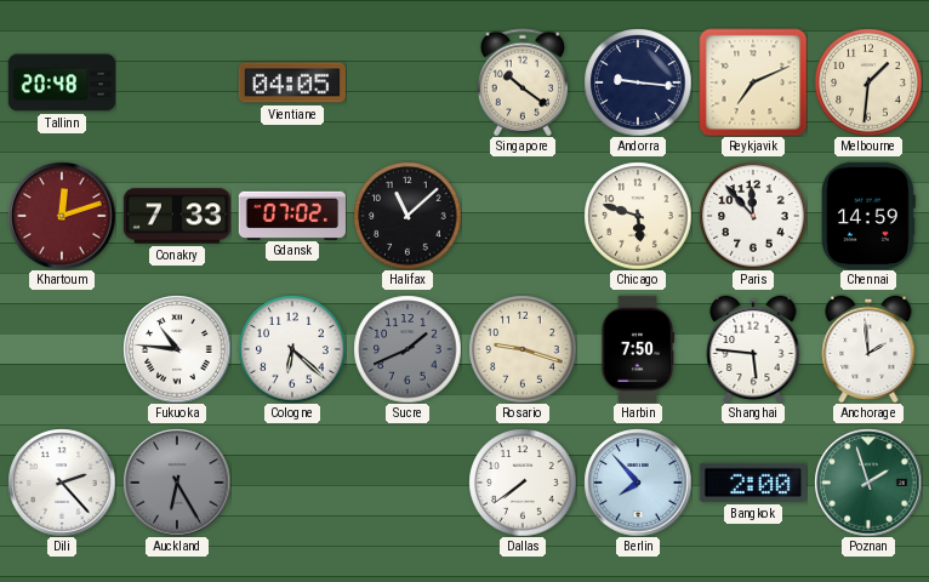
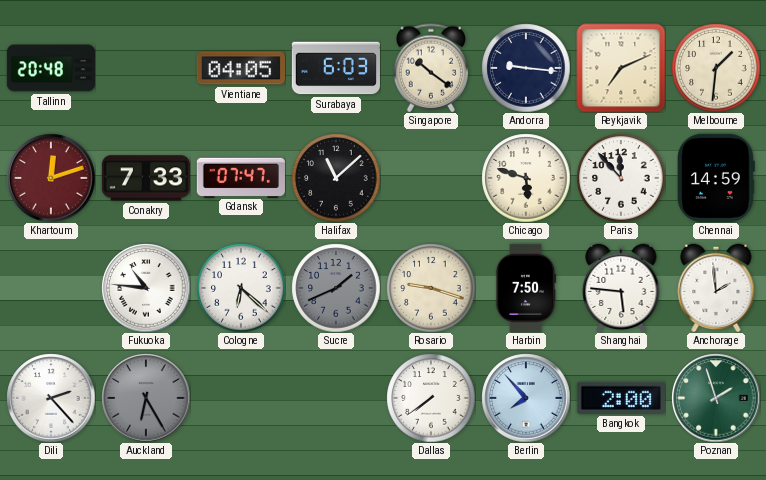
Surabaya: none -> 6:03
Gdansk: 07:02 -> 07:47
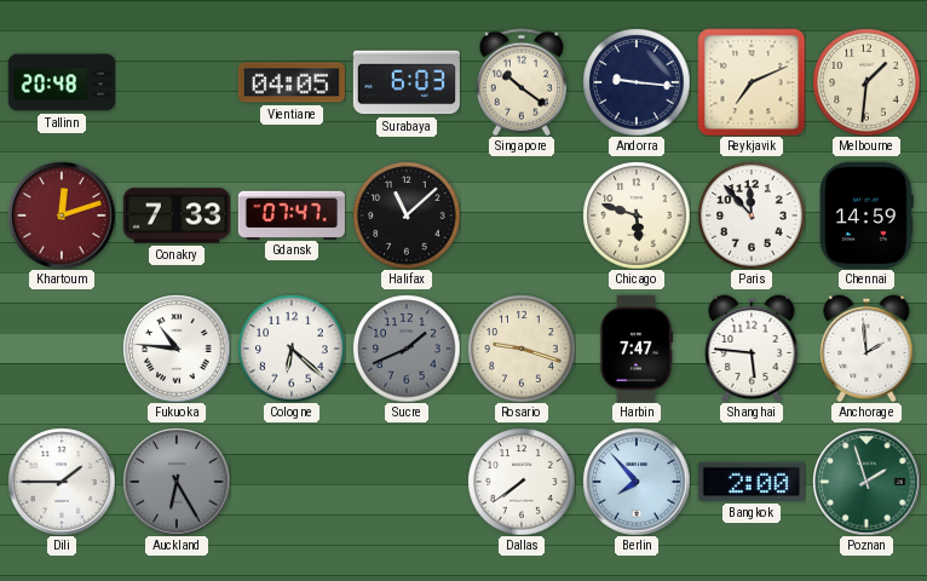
Harbin: 7:50 -> 7:47
Dili: 2:23 -> 1:45
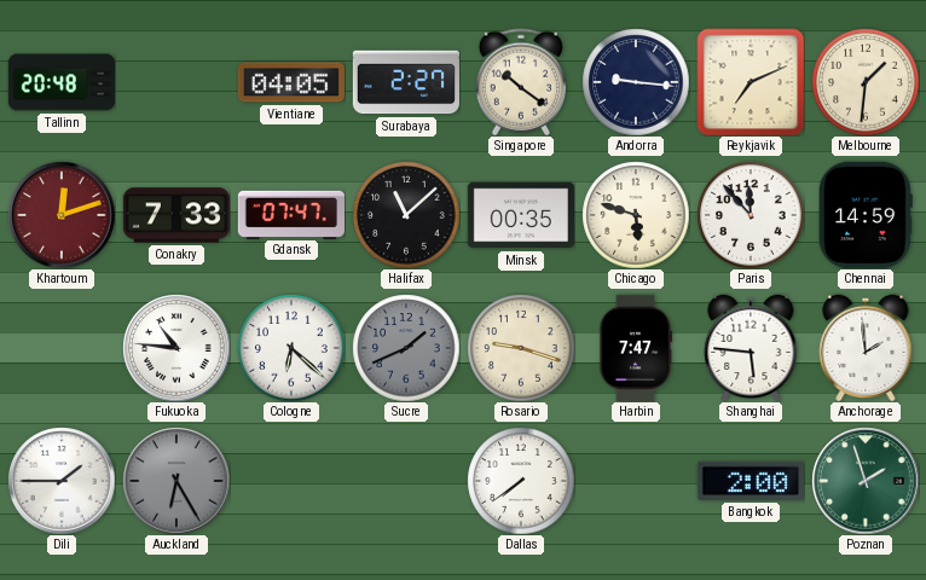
Surabaya: 6:03 -> 2:27
Minsk: none -> 00:35
Berlin: 7:53 -> none
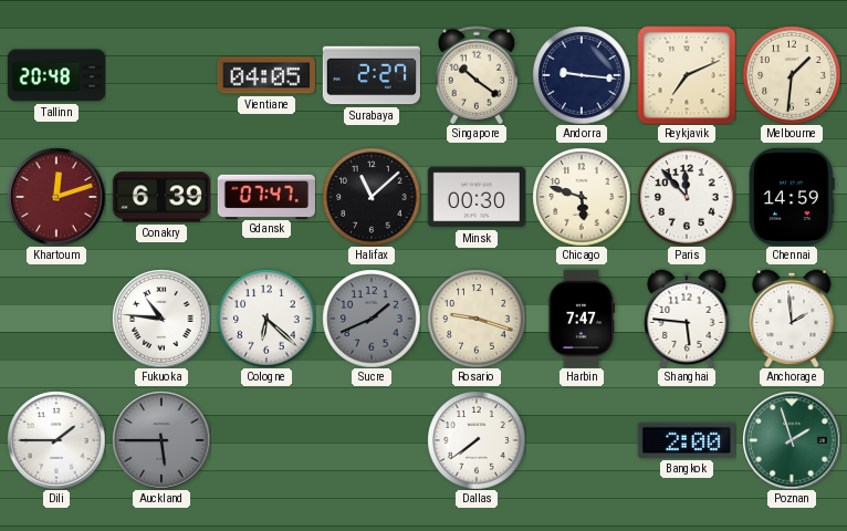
Conakry: 7:33 -> 6:39
Minsk: 00:35 -> 00:30
Auckland: 6:25 -> 5:45
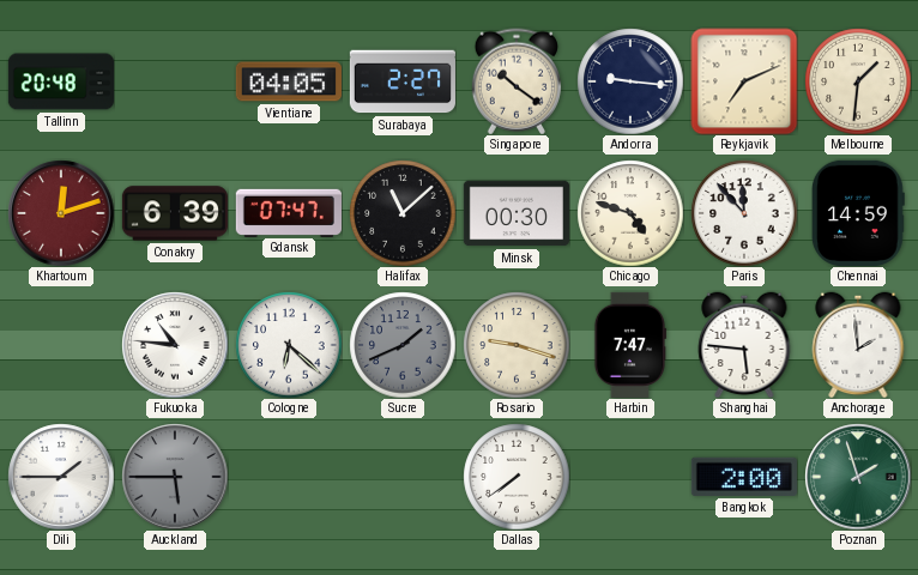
Chicago: 5:48 -> 4:48
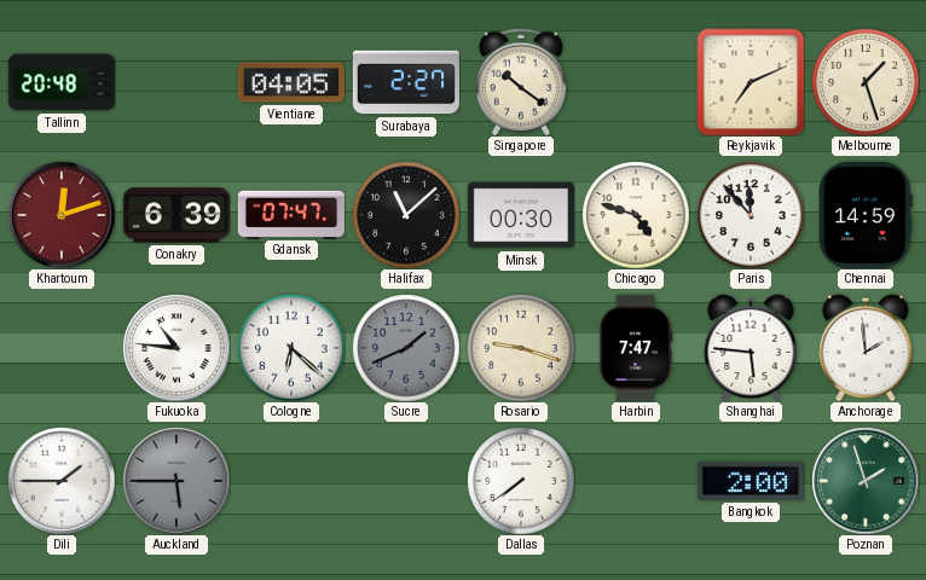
Andorra: 9:16 -> none
Melbourne: 1:31 -> 1:27
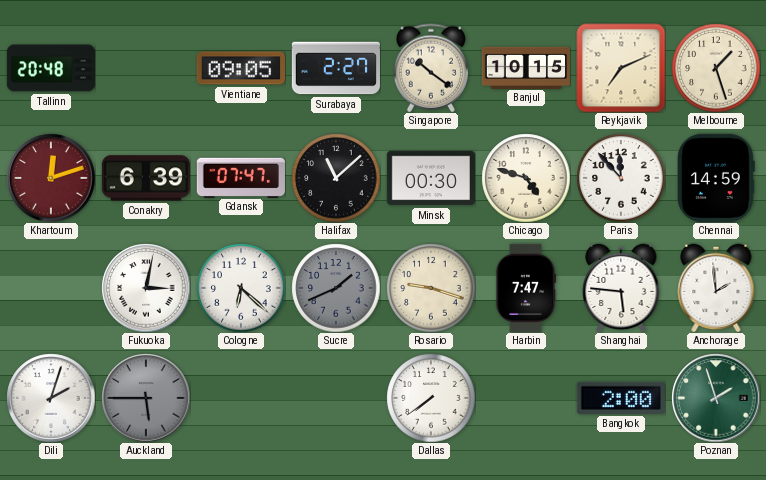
Vientiane: 04:05 -> 09:05
Banjul: none -> 10:15
Fukuoka: 10:46 -> 3:02
Dili: 1:45 -> 2:03
